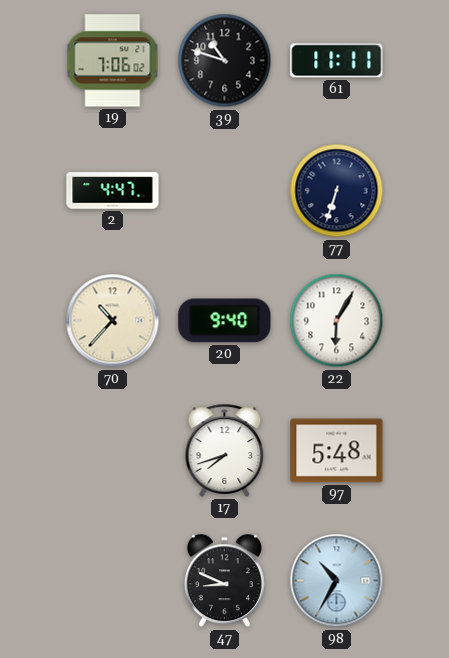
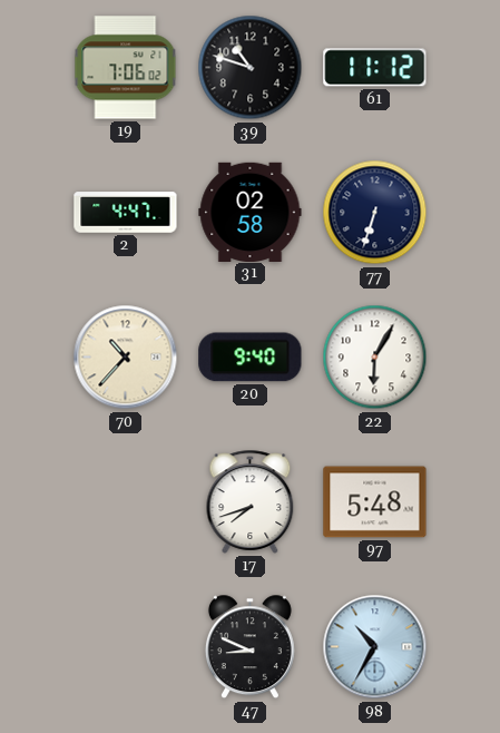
61: 11:11 -> 11:12
31: none -> 02:58
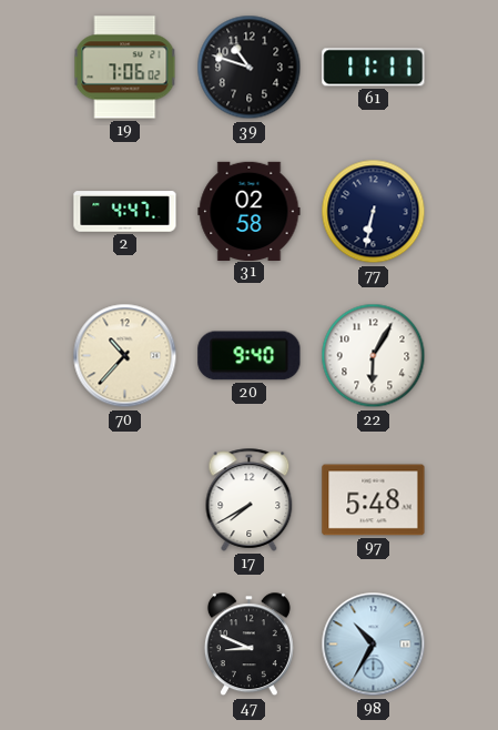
61: 11:12 -> 11:11
77: 6:33 -> 6:32
17: 7:42 -> 7:40
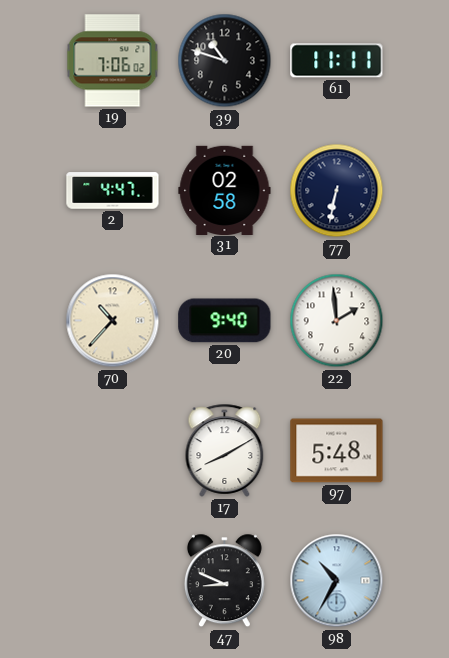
22: 6:05 -> 1:59
17: 7:40 -> 8:10
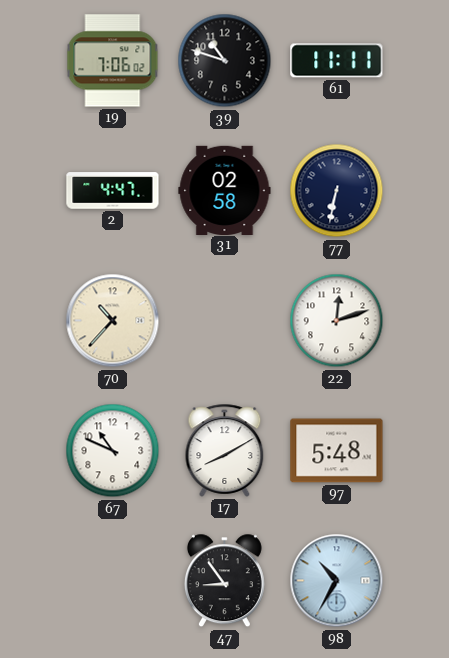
20: 9:40 -> none
22: 1:59 -> 12:12
67: none -> 10:49
47: 8:49 -> 8:54
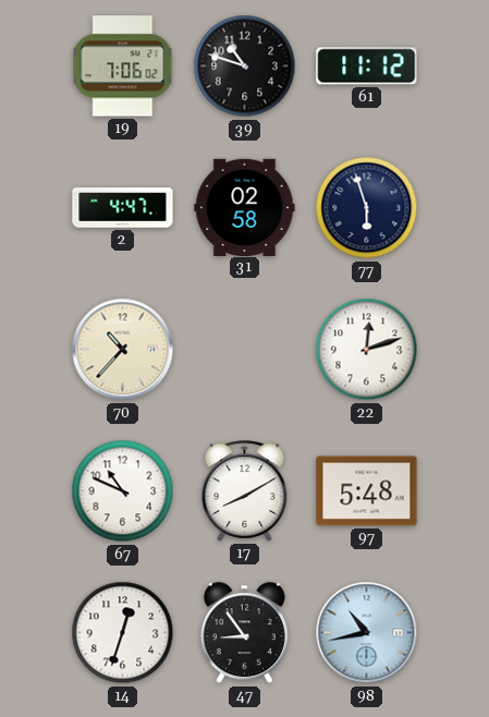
61: 11:11 -> 11:12
77: 6:32 -> 5:57
14: none -> 12:33
98: 10:35 -> 10:43
